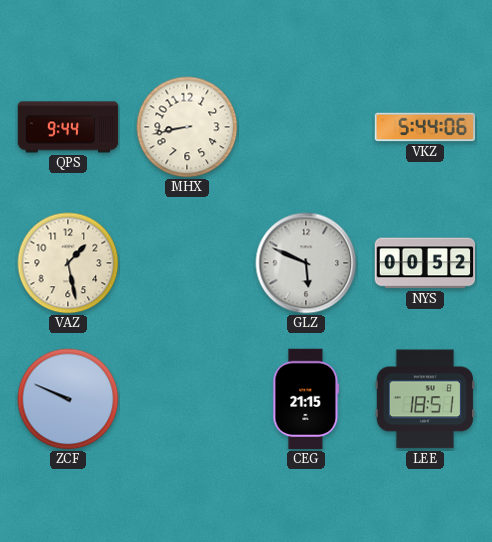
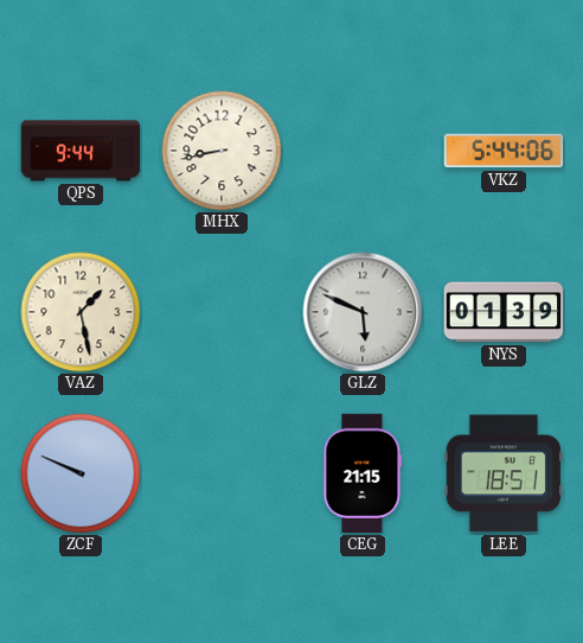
NYS: 00:52 -> 01:39
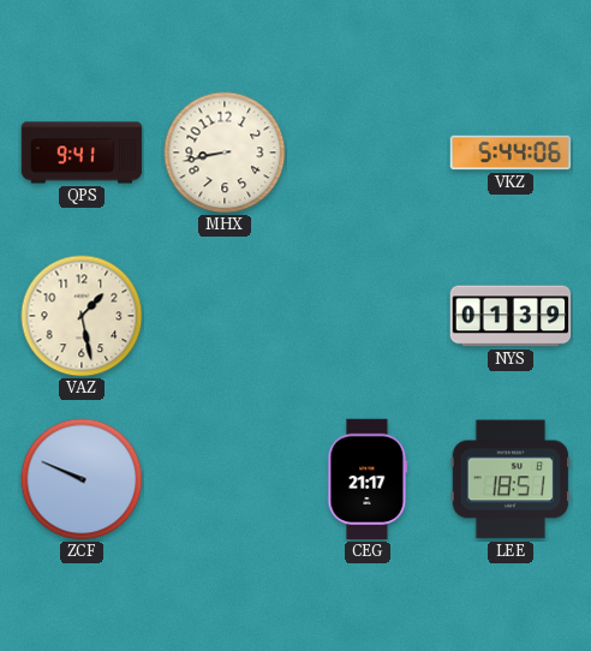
QPS: 9:44 -> 9:41
GLZ: 5:49 -> none
CEG: 21:15 -> 21:17
